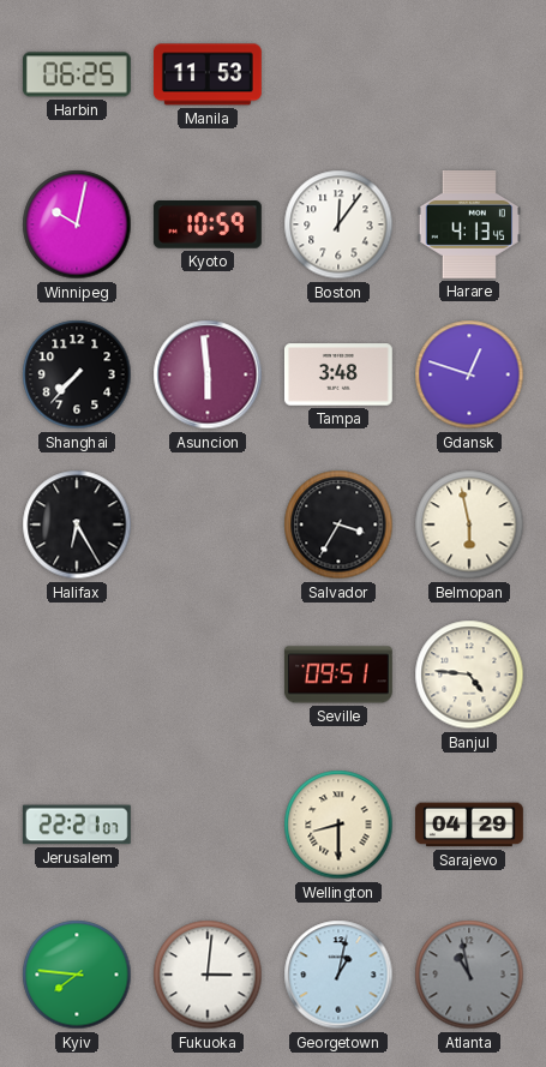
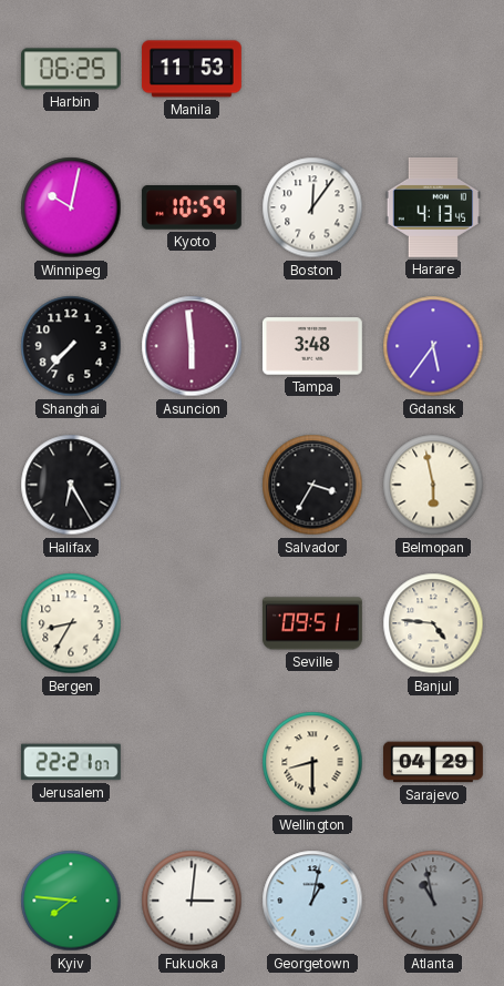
Gdansk: 12:48 -> 5:36
Bergen: none -> 8:35
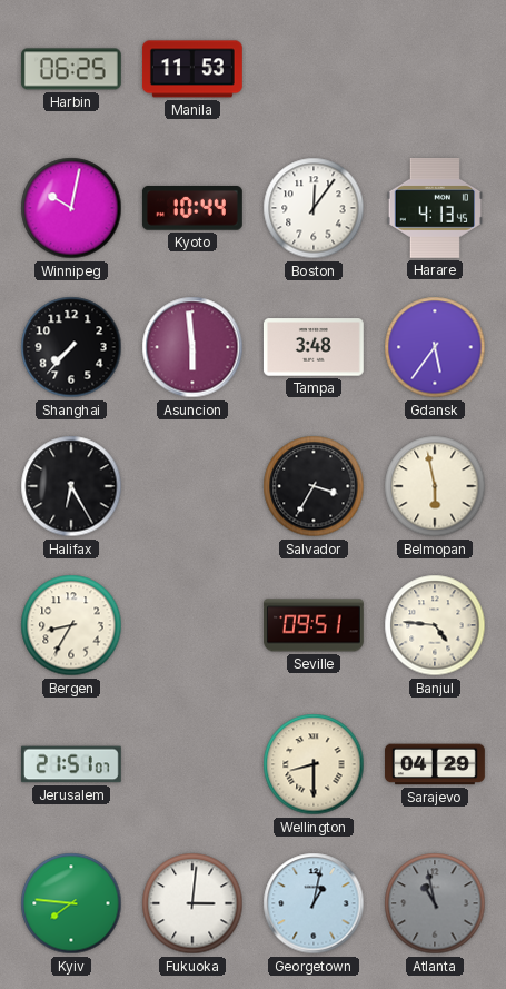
Kyoto: 10:59 -> 10:44
Jerusalem: 22:21 -> 21:51
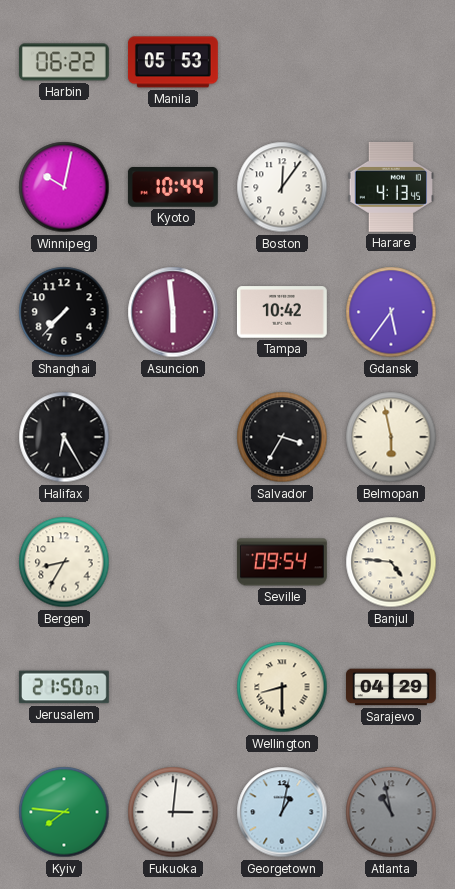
Harbin: 06:25 -> 06:22
Manila: 11:53 -> 05:53
Tampa: 3:48 -> 10:42
Seville: 09:51 -> 09:54
Jerusalem: 21:51 -> 21:50
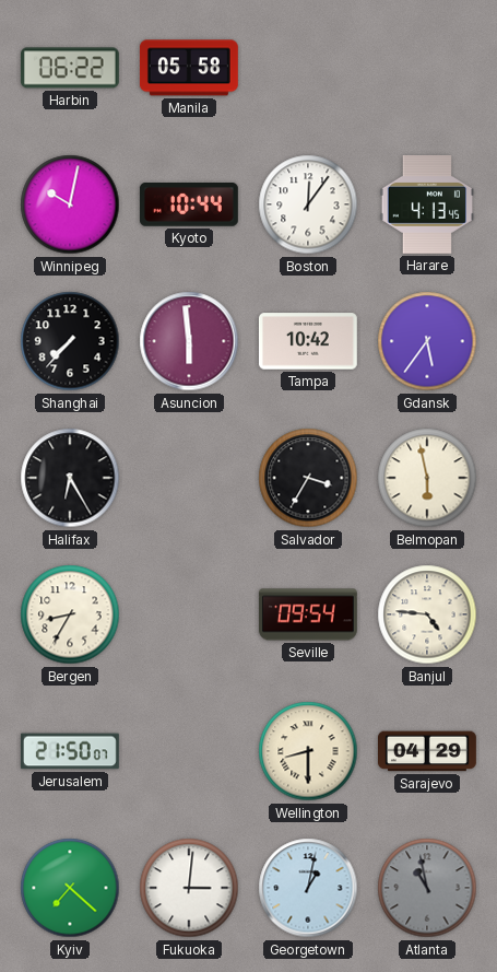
Manila: 05:53 -> 05:58
Kyiv: 7:46 -> 7:22
